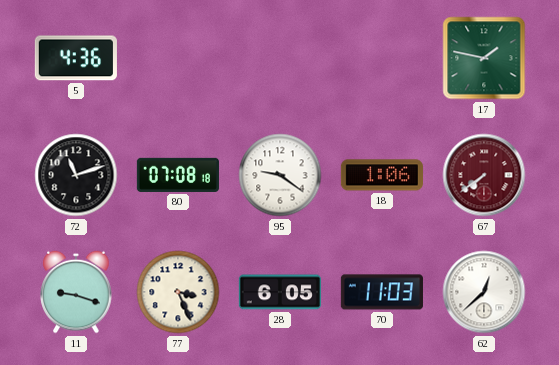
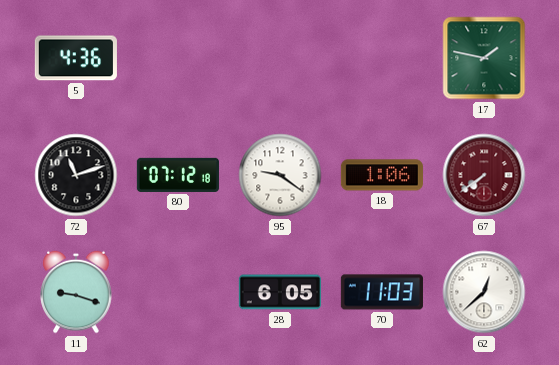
80: 07:08 -> 07:12
77: 3:26 -> none
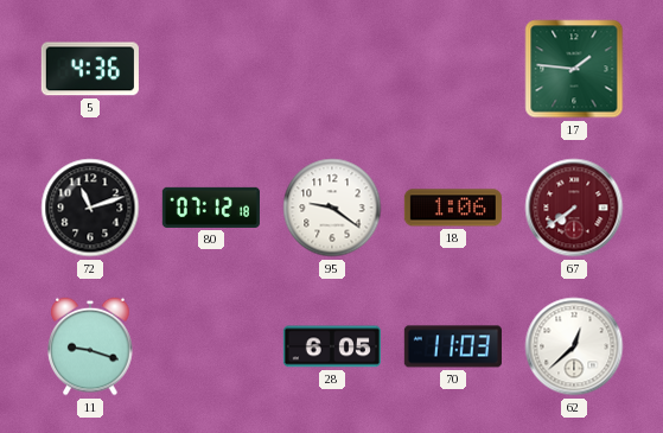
17: 1:47 -> 1:46
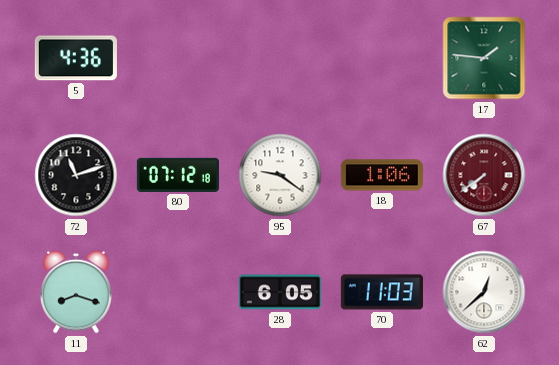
11: 9:18 -> 8:18
